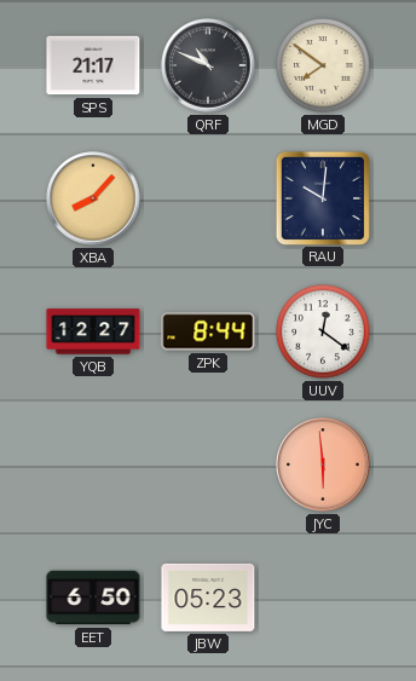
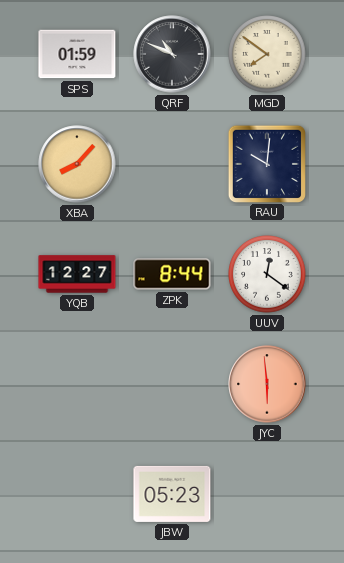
SPS: 21:17 -> 01:59
EET: 6:50 -> none
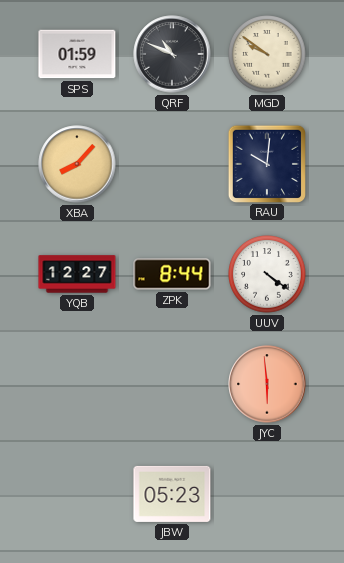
MGD: 7:51 -> 9:51
UUV: 12:21 -> 4:21
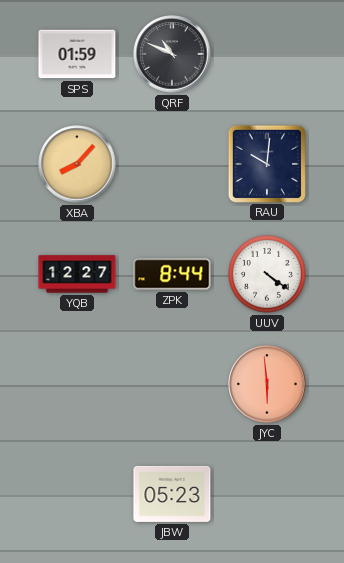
MGD: 9:51 -> none
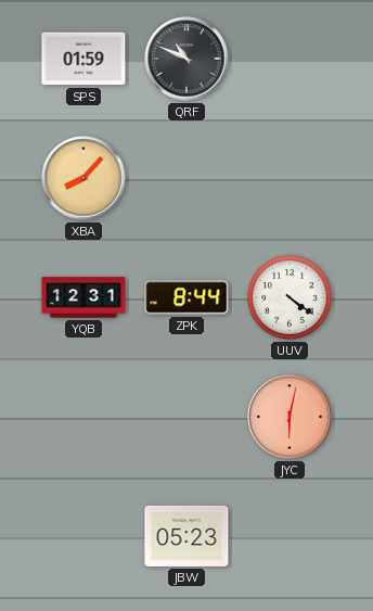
RAU: 10:01 -> none
YQB: 12:27 -> 12:31
JYC: 5:59 -> 6:02
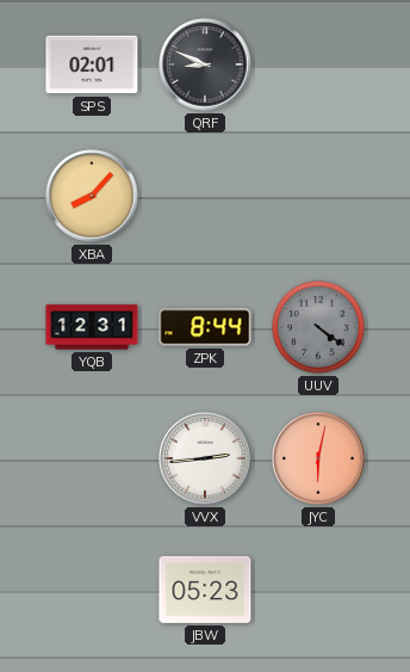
SPS: 01:59 -> 02:01
QRF: 10:49 -> 8:49
UUV dial: white -> grey
VVX: none -> 2:44
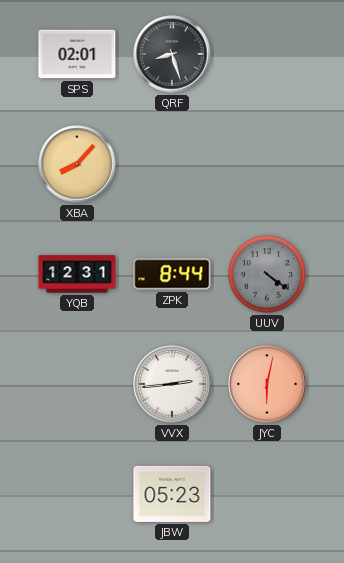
QRF: 8:49 -> 8:27
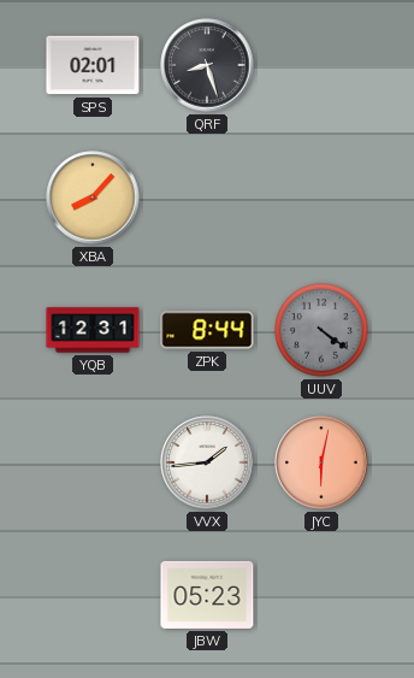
VVX: 2:44 -> 1:44
